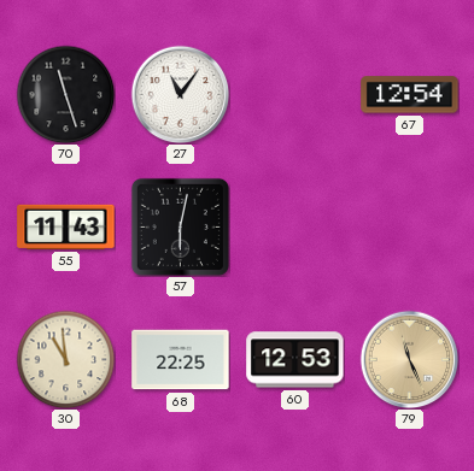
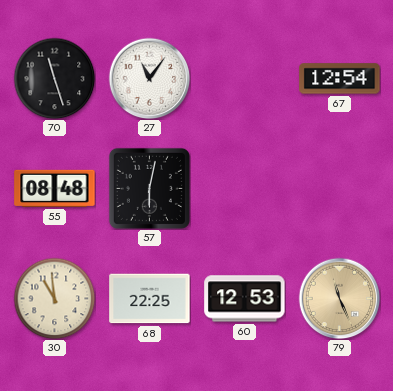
55: 11:43 -> 08:48
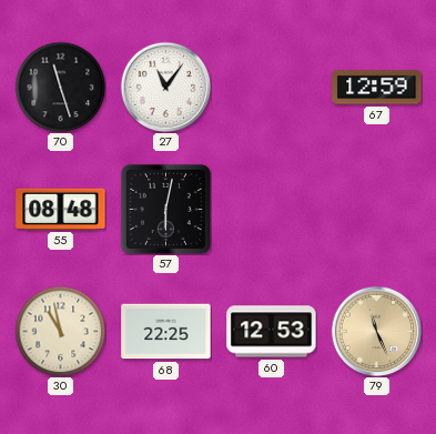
67: 12:54 -> 12:59
30: 10:59 -> 10:58
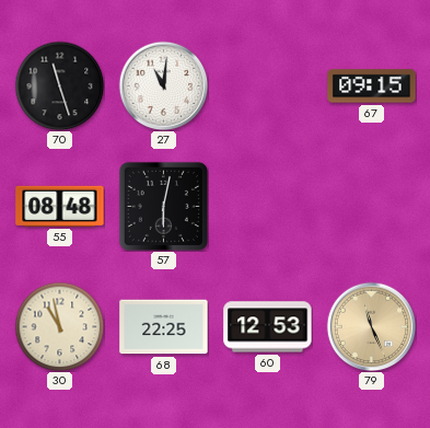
27: 11:06 -> 11:01
67: 12:59 -> 09:15
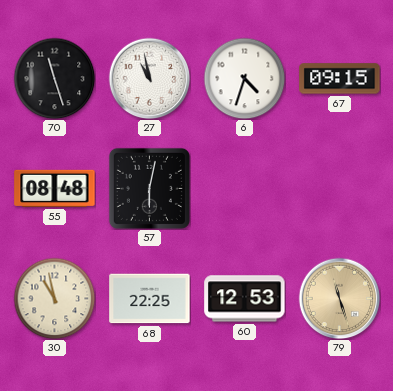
27: 11:01 -> 10:58
6: none -> 4:33
79: 11:26 -> 11:27
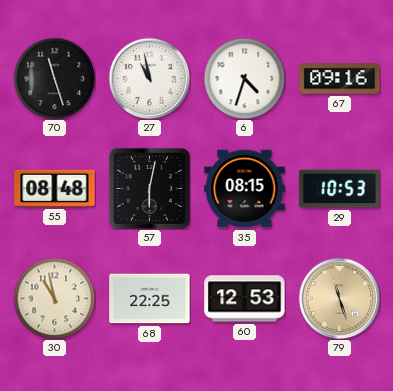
67: 09:15 -> 09:16
35: none -> 08:15
29: none -> 10:53
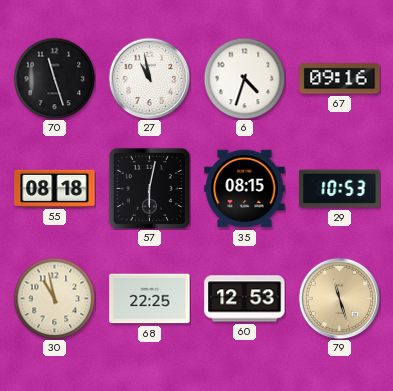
55: 08:48 -> 08:18
